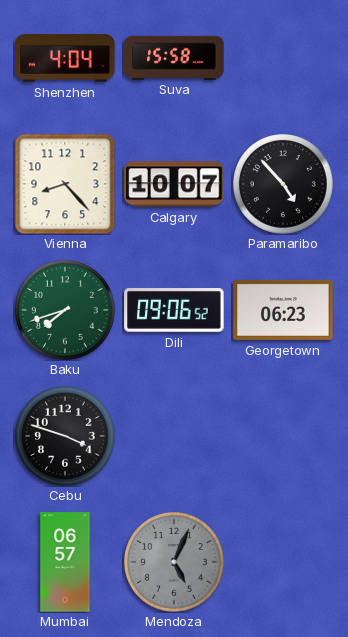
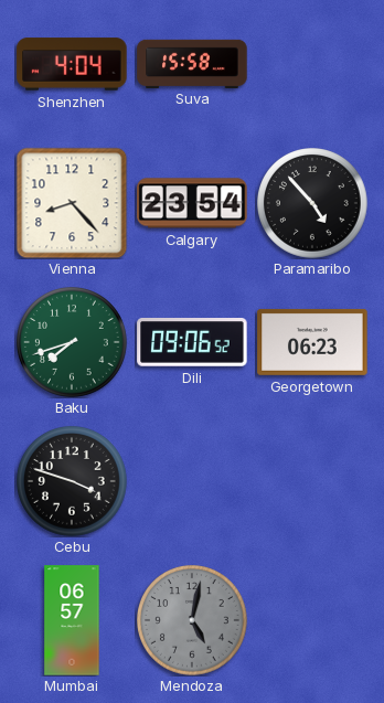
Calgary: 10:07 -> 23:54
Mendoza: 5:04 -> 5:02
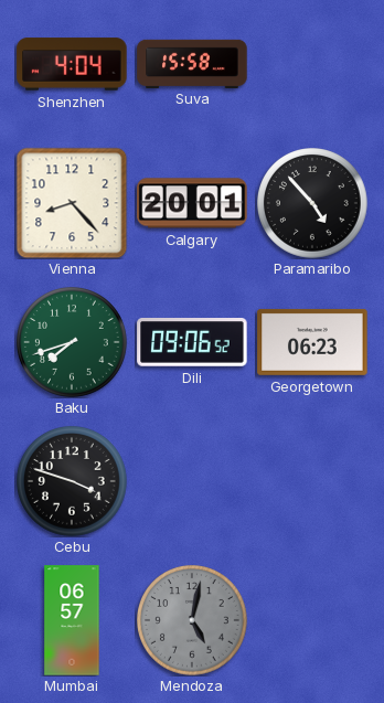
Calgary: 23:54 -> 20:01
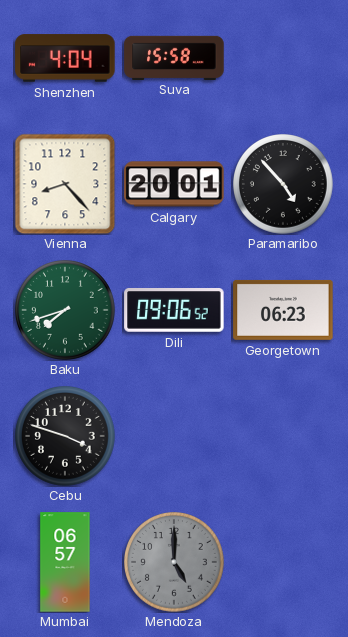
Mendoza: 5:02 -> 5:00
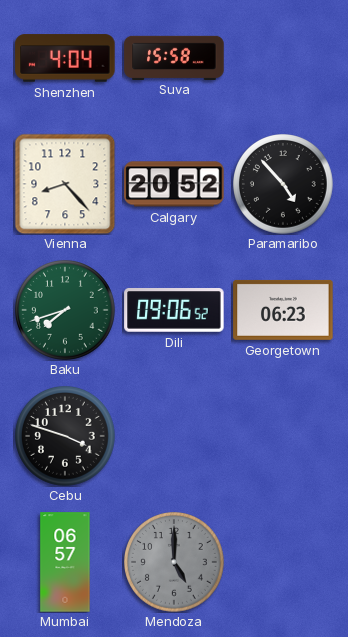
Calgary: 20:01 -> 20:52
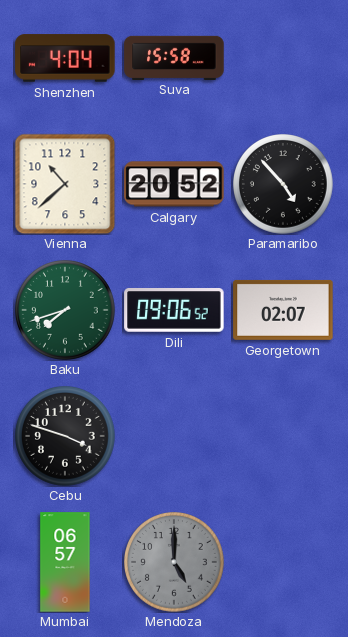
Vienna: 8:23 -> 10:38
Georgetown: 06:23 -> 02:07
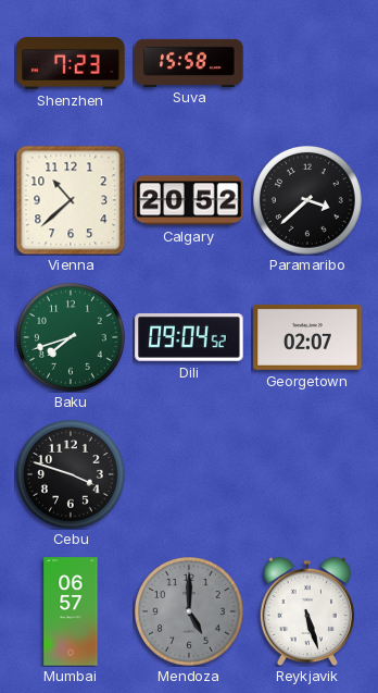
Shenzhen: 4:04 -> 7:23
Paramaribo: 4:53 -> 3:38
Dili: 09:06 -> 09:04
Reykjavik: none -> 5:27
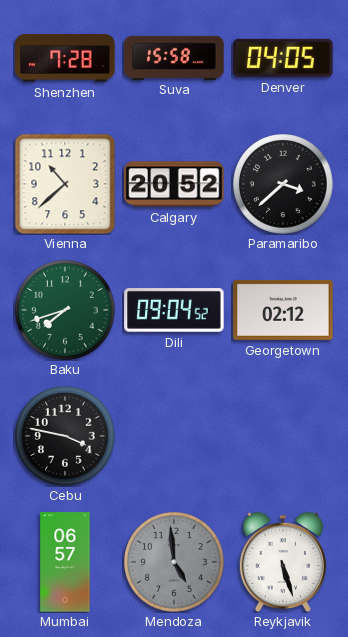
Shenzhen: 7:23 -> 7:28
Denver: none -> 04:05
Georgetown: 02:07 -> 02:12
Cebu: 3:48 -> 3:47
Mendoza: 5:00 -> 4:59
